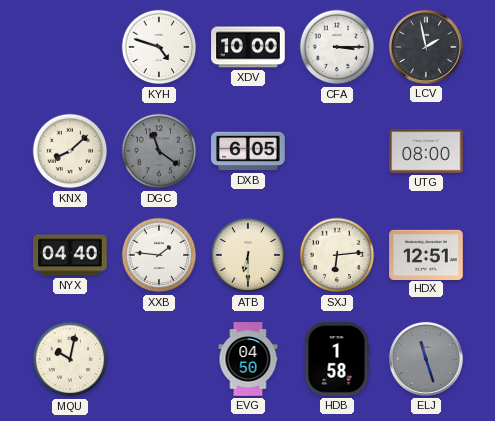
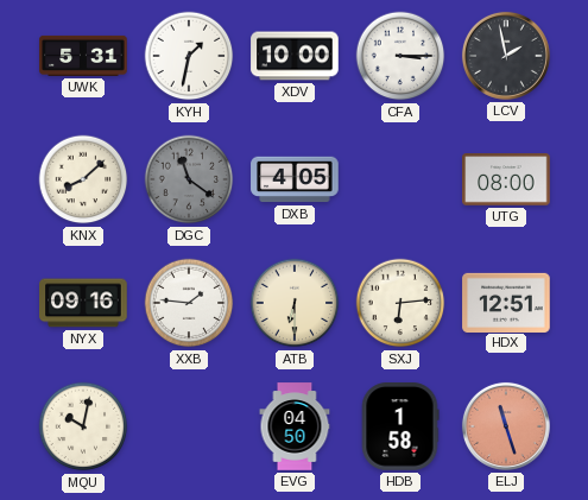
UWK: none -> 5:31
KYH: 4:48 -> 1:32
DXB: 6:05 -> 4:05
NYX: 04:40 -> 09:16
ELJ dial: grey -> salmon
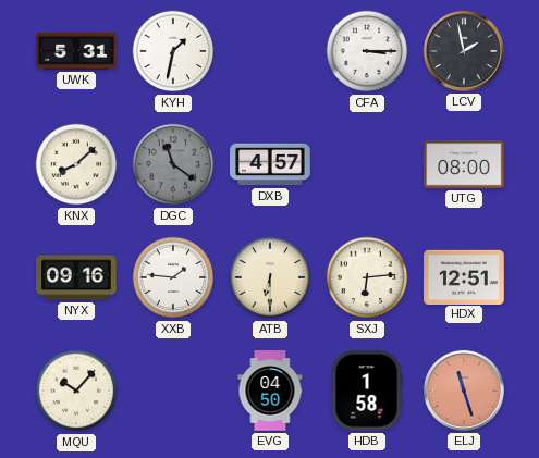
XDV: 10:00 -> none
DXB: 4:05 -> 4:57
MQU: 10:02 -> 10:07
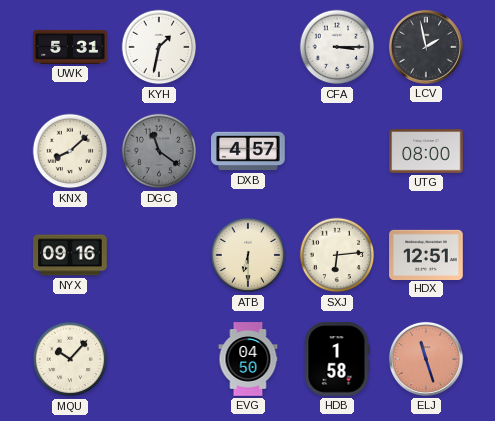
XXB: 1:46 -> none
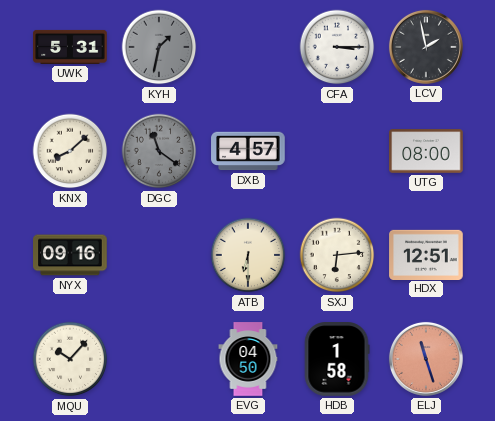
KYH dial: white -> grey
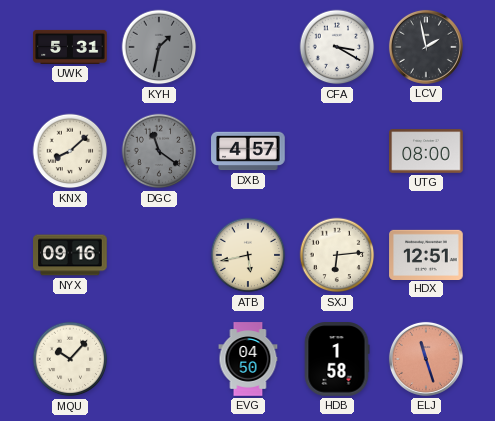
CFA: 3:15 -> 3:20
ATB: 6:30 -> 5:43
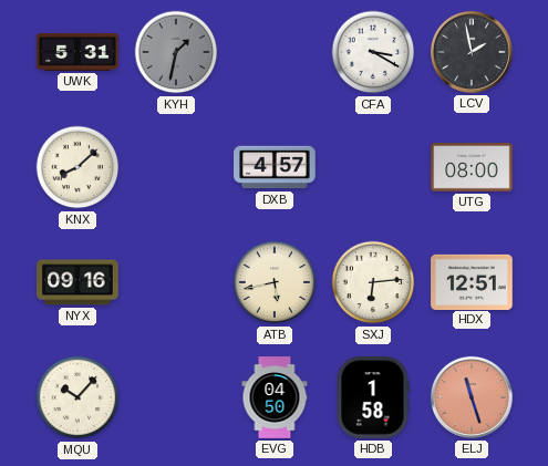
DGC: 11:21 -> none
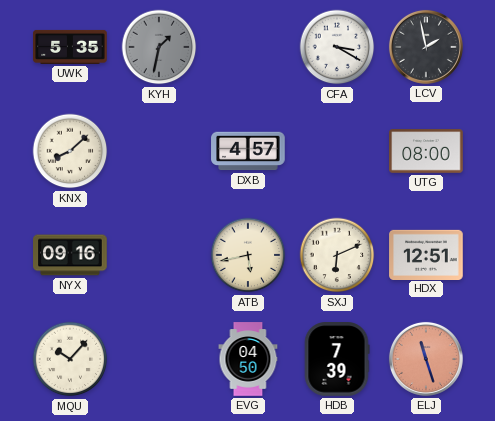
UWK: 5:31 -> 5:35
SXJ: 6:14 -> 6:11
HDB: 1:58 -> 7:39
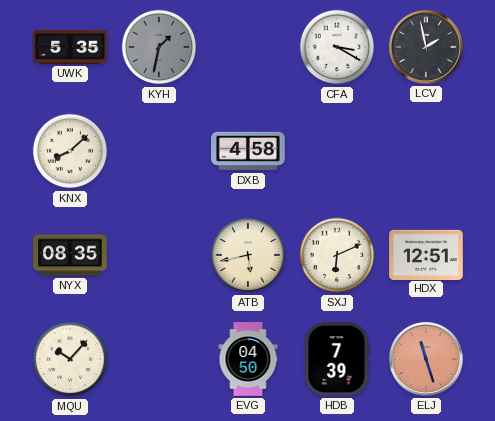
DXB: 4:57 -> 4:58
UTG: 08:00 -> none
NYX: 09:16 -> 08:35
